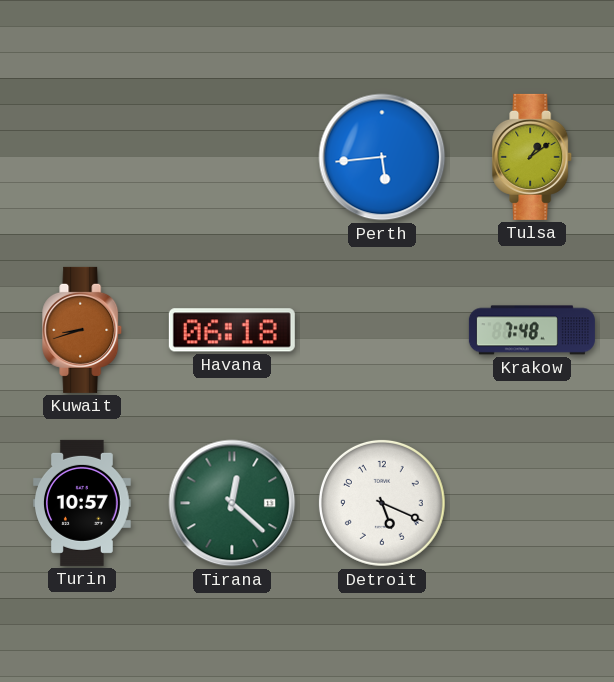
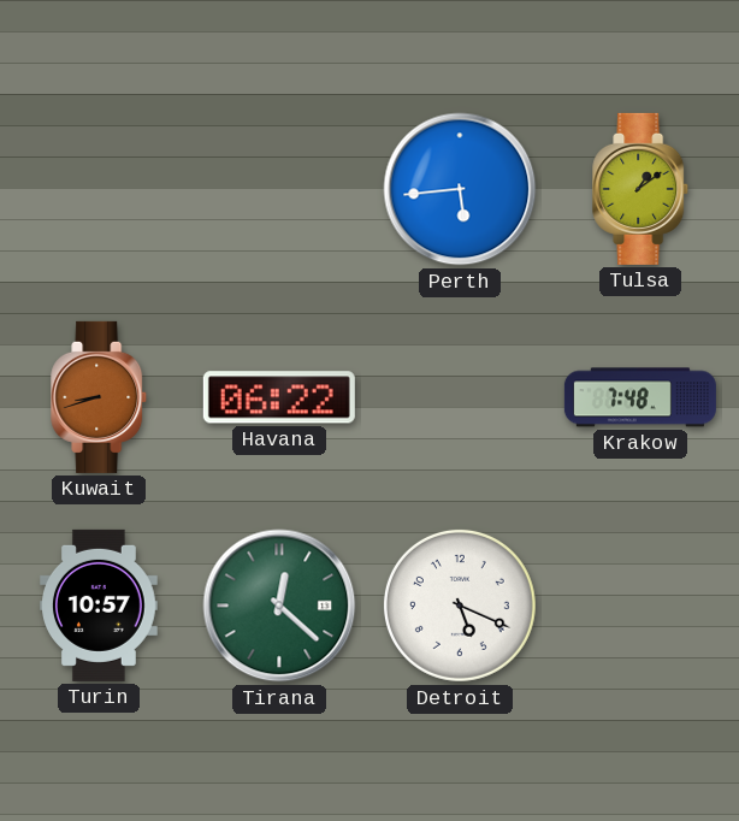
Havana: 06:18 -> 06:22
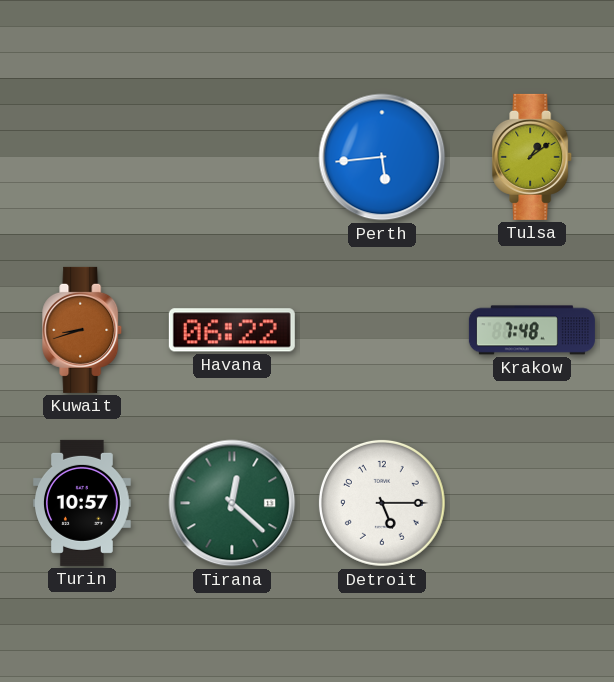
Detroit: 5:19 -> 5:15
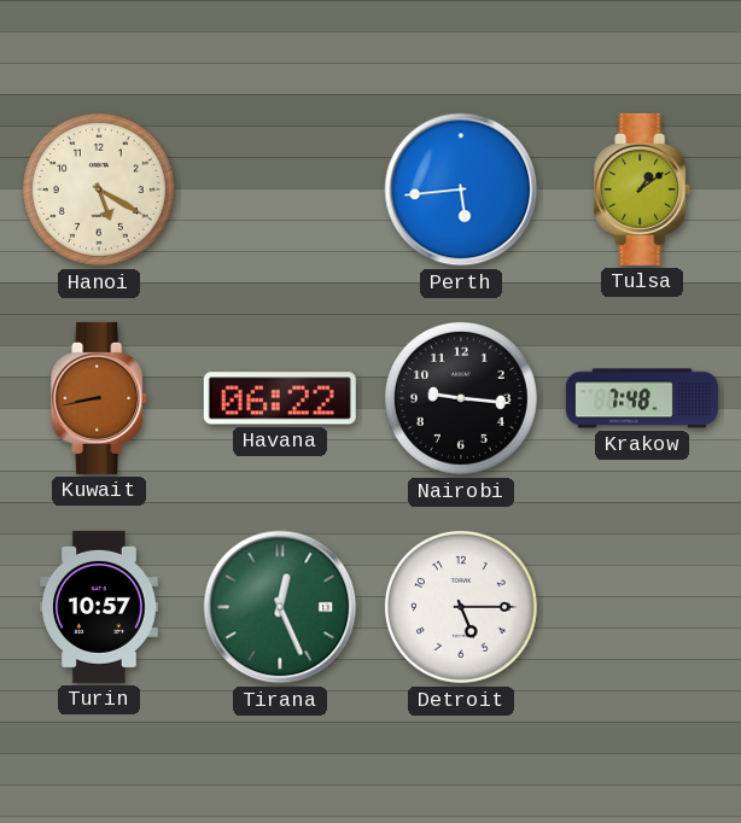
Hanoi: none -> 5:20
Kuwait: 8:42 -> 8:43
Nairobi: none -> 9:16
Tirana: 12:22 -> 12:26
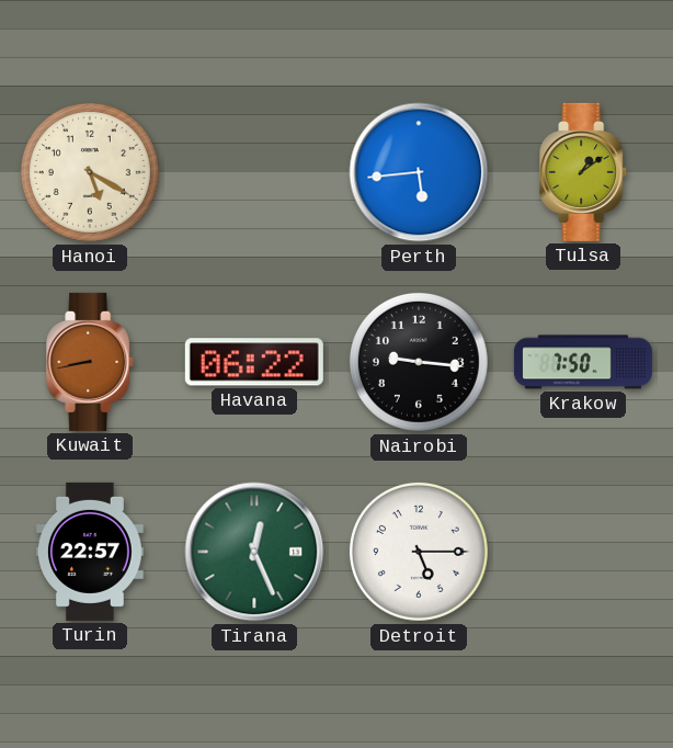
Krakow: 7:48 -> 7:50
Turin: 10:57 -> 22:57
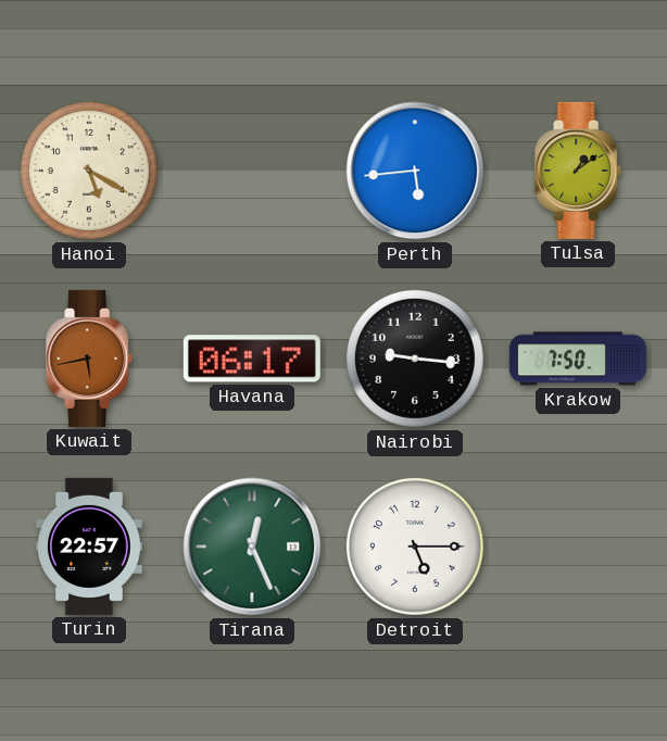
Kuwait: 8:43 -> 5:43
Havana: 06:22 -> 06:17
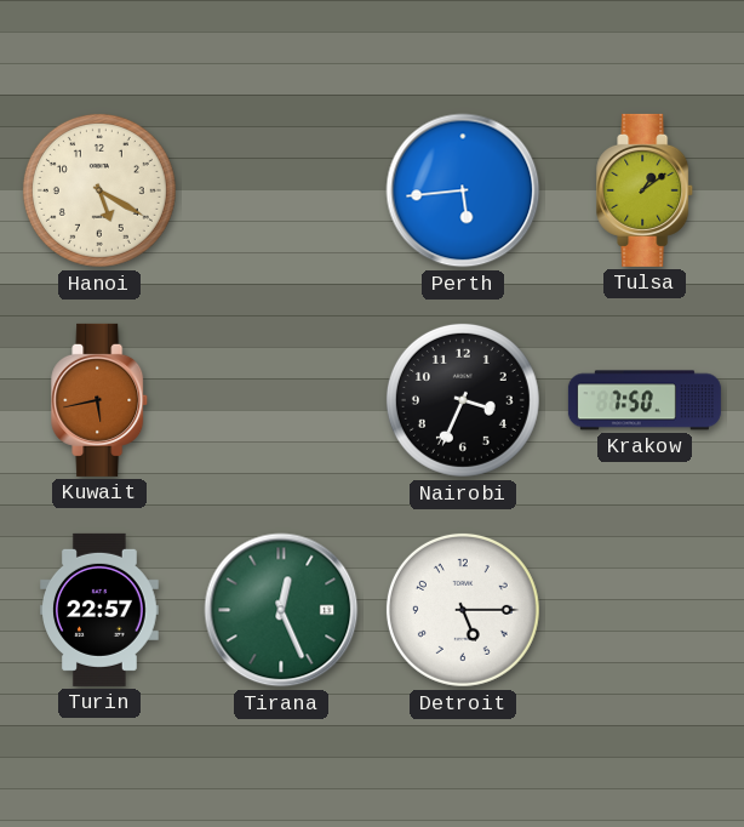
Havana: 06:17 -> none
Nairobi: 9:16 -> 3:34
